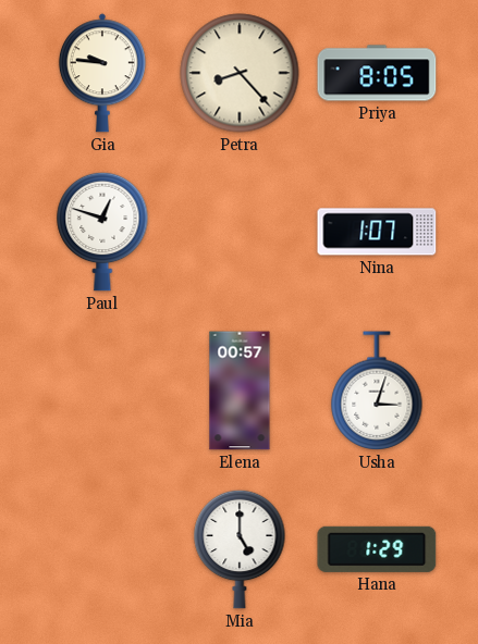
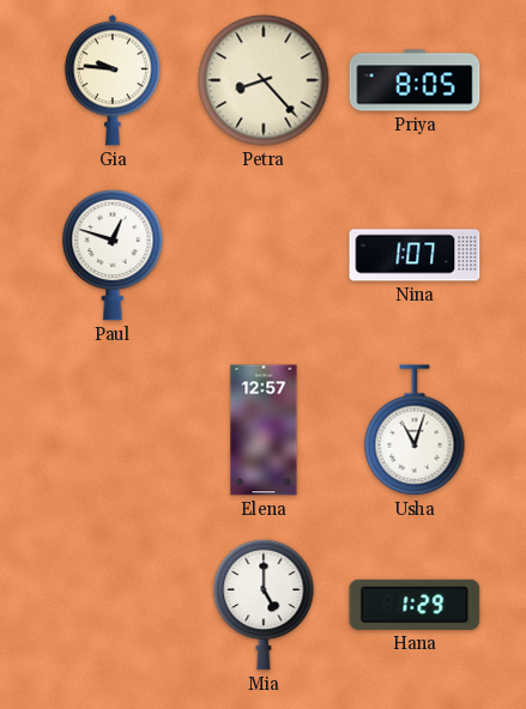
Elena: 00:57 -> 12:57
Usha: 3:03 -> 11:03
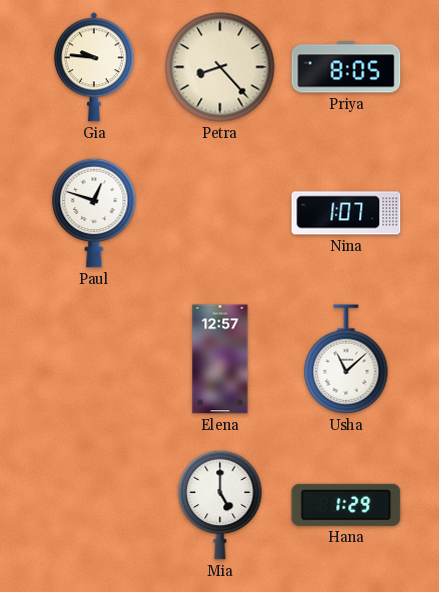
Usha: 11:03 -> 11:08
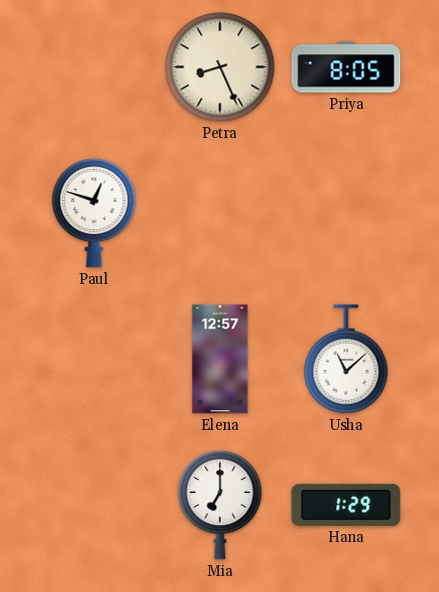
Gia: 9:46 -> none
Petra: 8:23 -> 8:26
Nina: 1:07 -> none
Mia: 5:00 -> 7:00
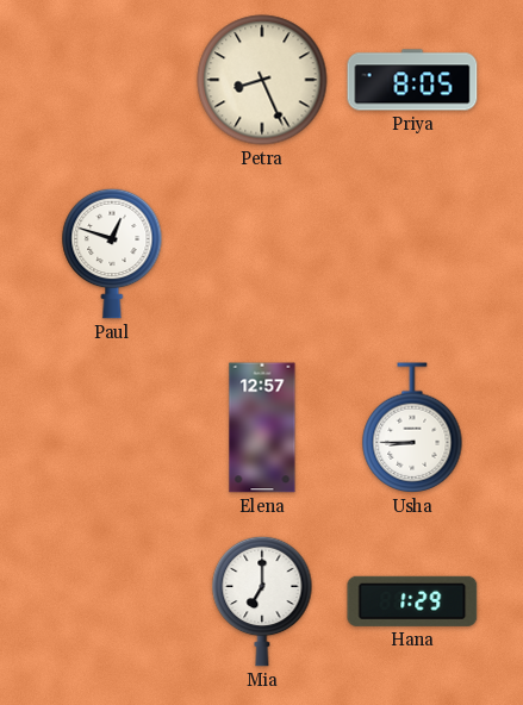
Usha: 11:08 -> 8:45
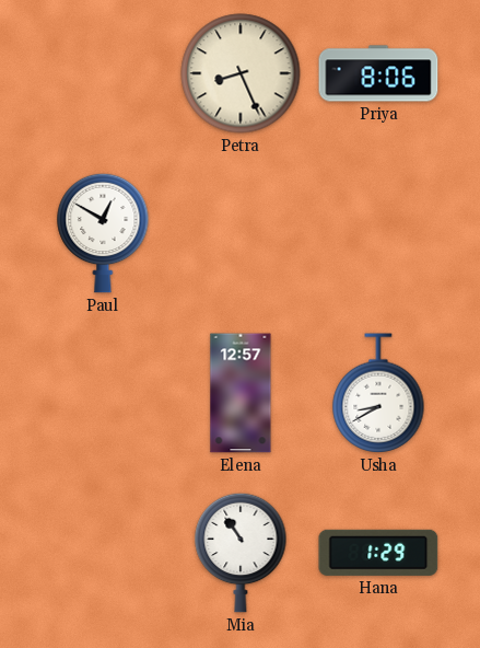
Priya: 8:05 -> 8:06
Paul: 12:48 -> 12:50
Usha: 8:45 -> 8:40
Mia: 7:00 -> 10:54
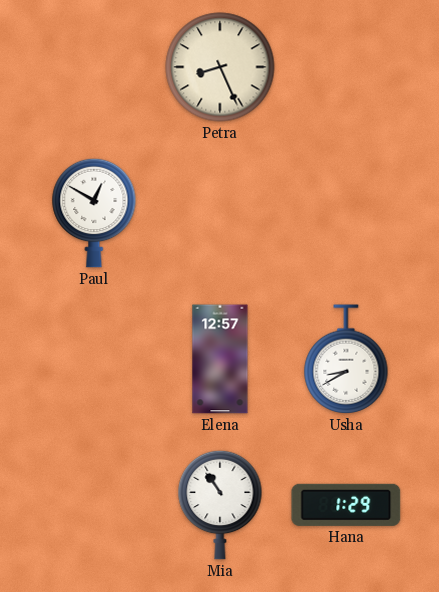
Priya: 8:06 -> none
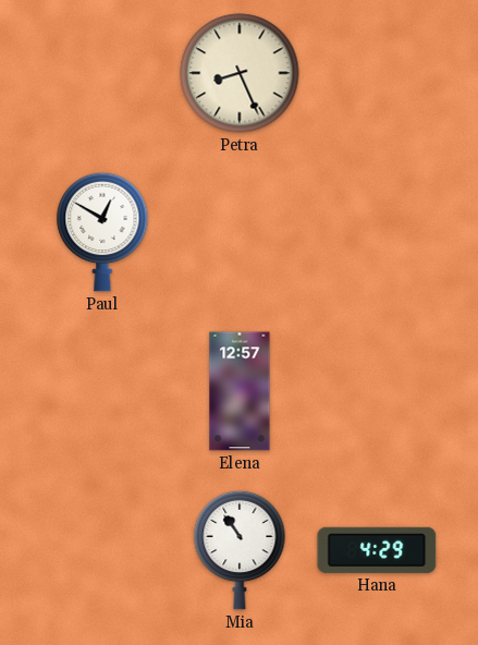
Usha: 8:40 -> none
Hana: 1:29 -> 4:29
